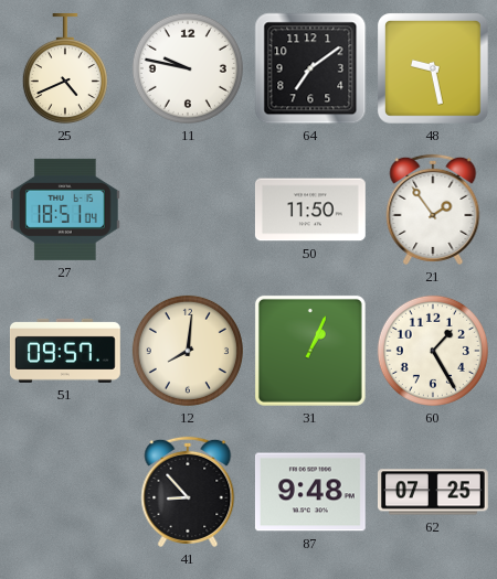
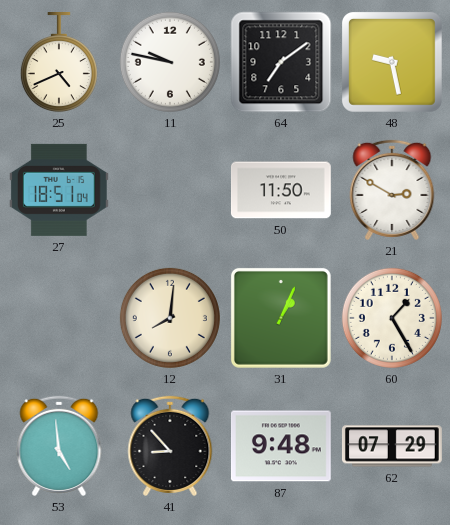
21: 1:54 -> 2:50
51: 09:57 -> none
53: none -> 4:59
62: 07:25 -> 07:29
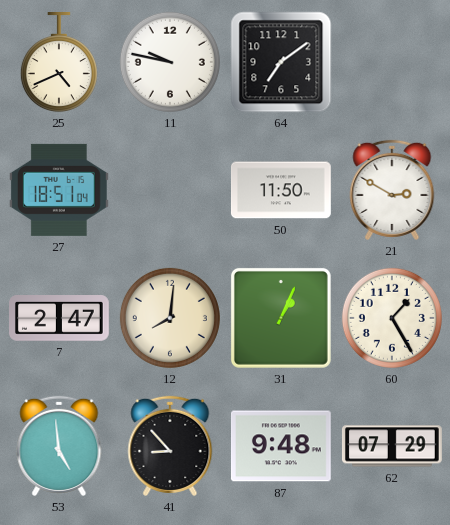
48: 9:28 -> none
7: none -> 2:47
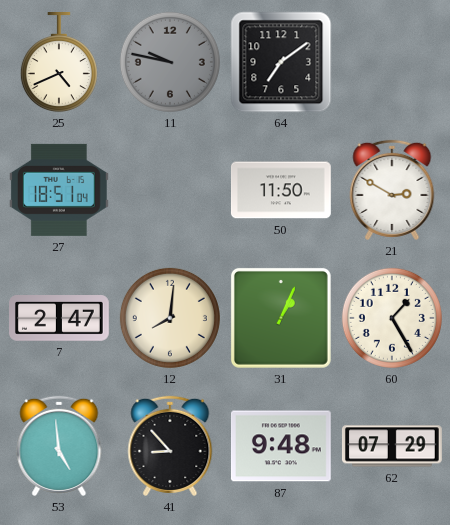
11 dial: white -> grey
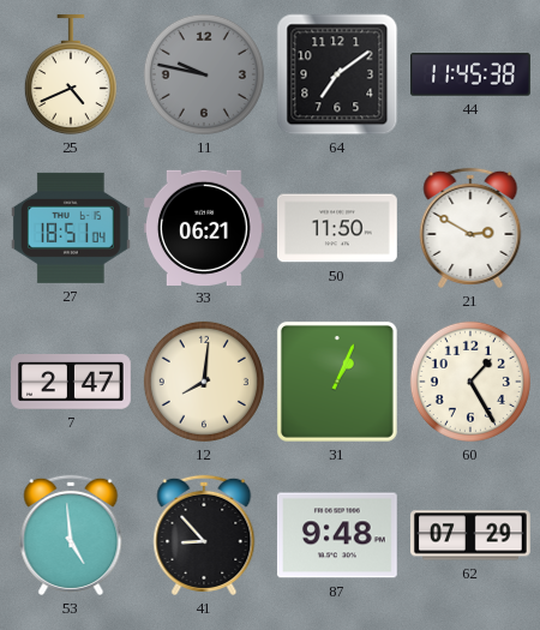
44: none -> 11:45
33: none -> 06:21
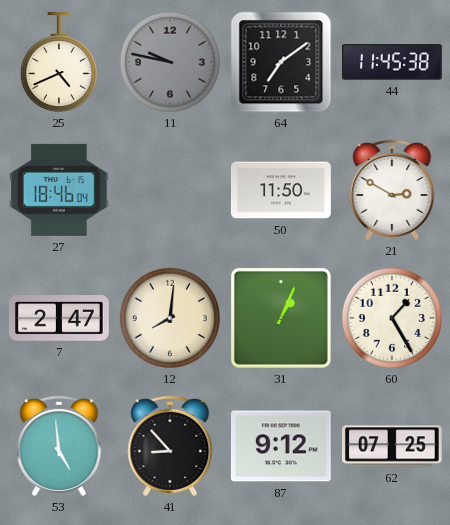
27: 18:51 -> 18:46
33: 06:21 -> none
87: 9:48 -> 9:12
62: 07:29 -> 07:25
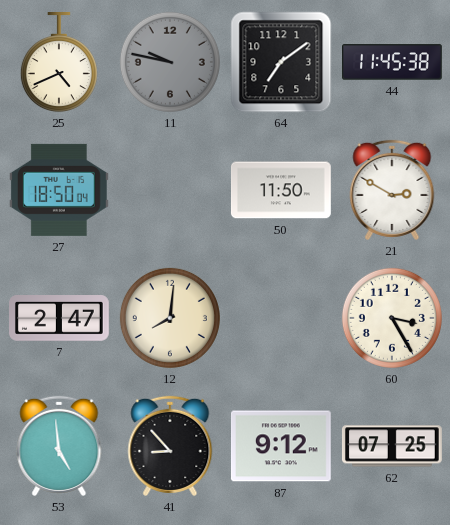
27: 18:46 -> 18:50
31: 1:04 -> none
60: 1:25 -> 3:25
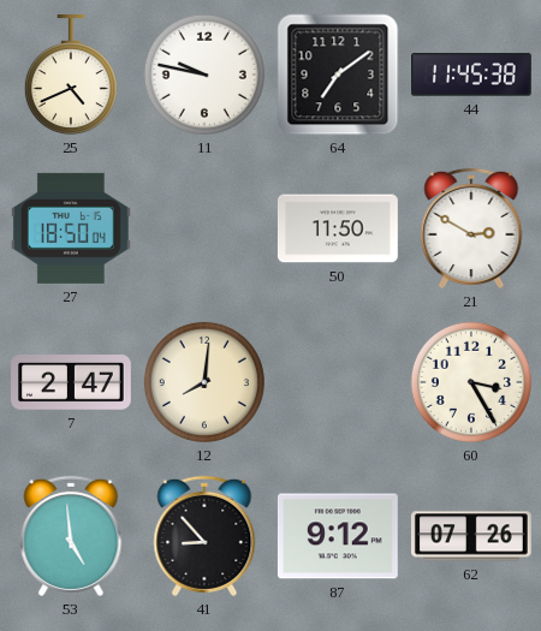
11 dial: grey -> white
62: 07:25 -> 07:26
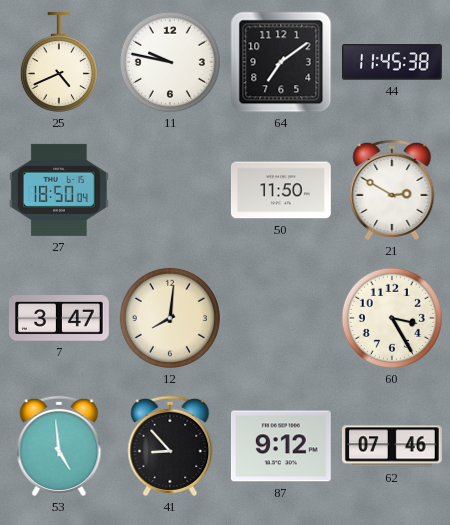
7: 2:47 -> 3:47
62: 07:26 -> 07:46
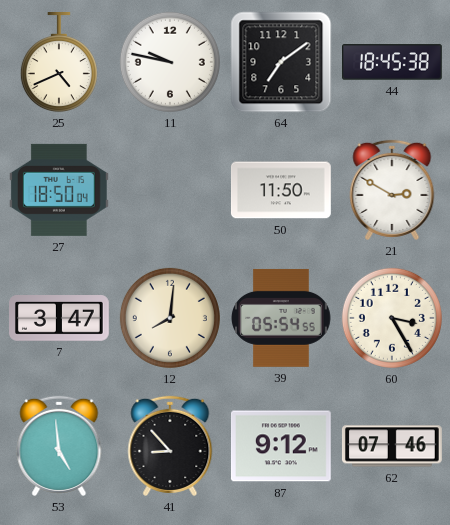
44: 11:45 -> 18:45
39: none -> 05:54
